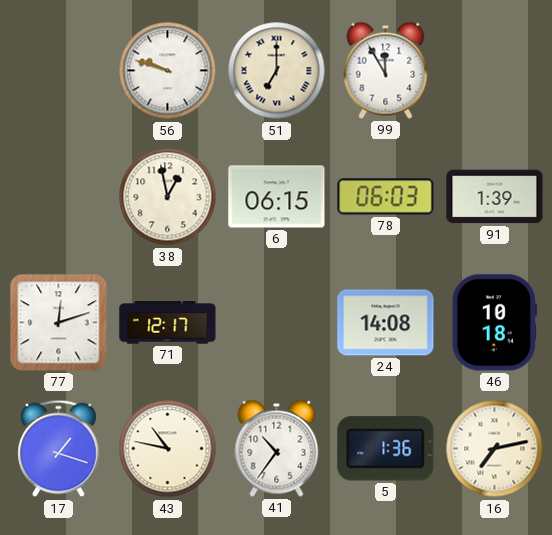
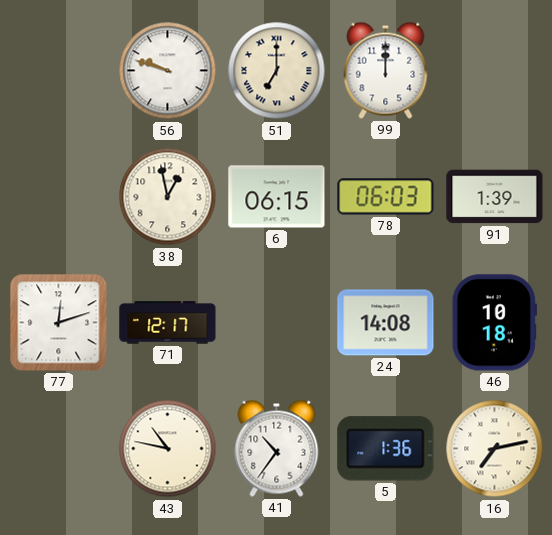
99: 11:55 -> 12:00
17: 1:18 -> none
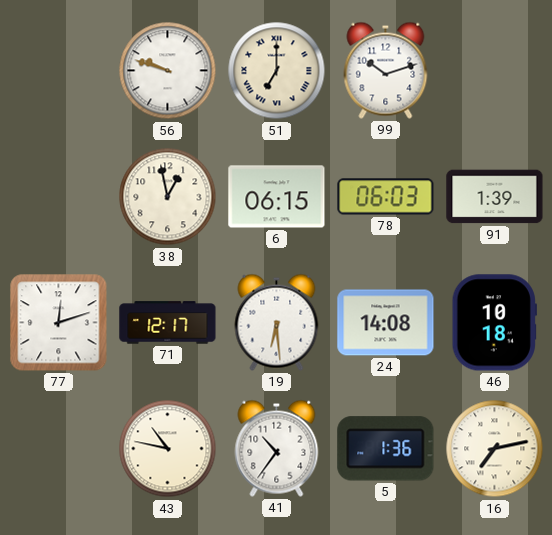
99: 12:00 -> 10:12
19: none -> 6:29
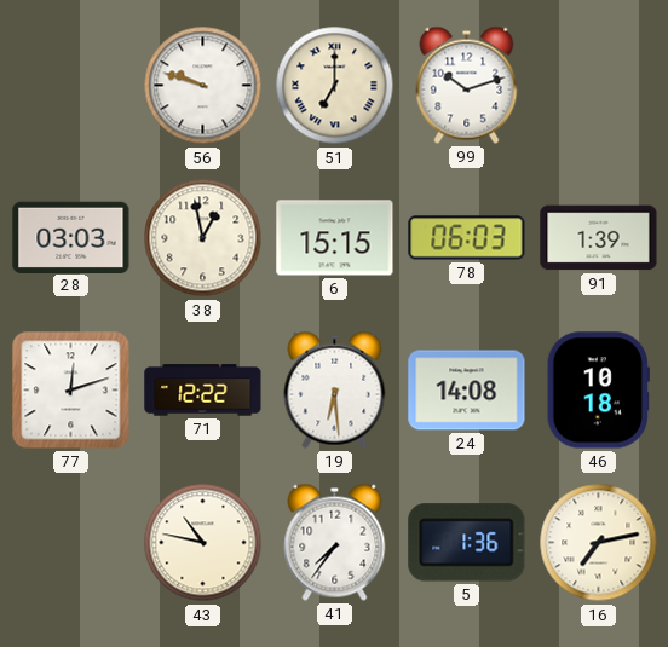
28: none -> 03:03
6: 06:15 -> 15:15
71: 12:17 -> 12:22
41: 10:36 -> 7:36
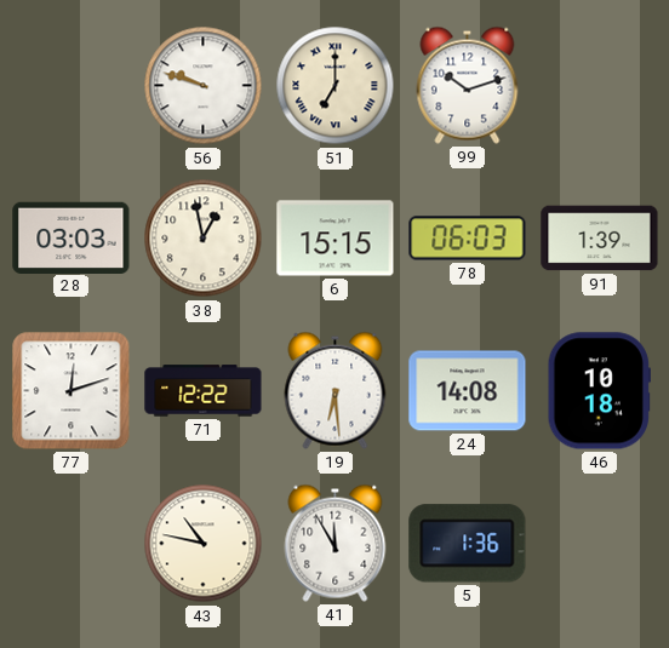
41: 7:36 -> 11:55
16: 7:13 -> none
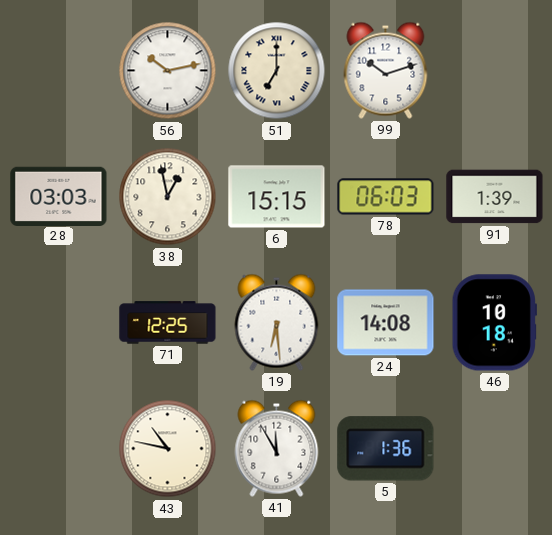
56: 9:48 -> 10:13
77: 12:12 -> none
71: 12:22 -> 12:25
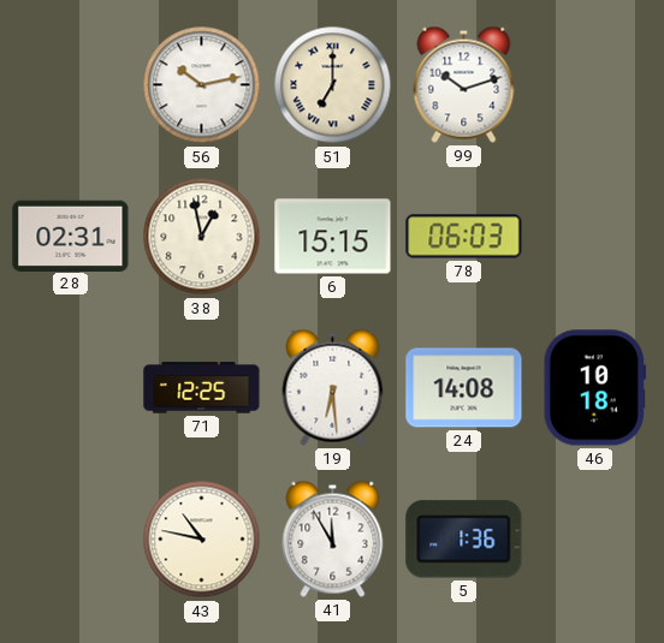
28: 03:03 -> 02:31
91: 1:39 -> none
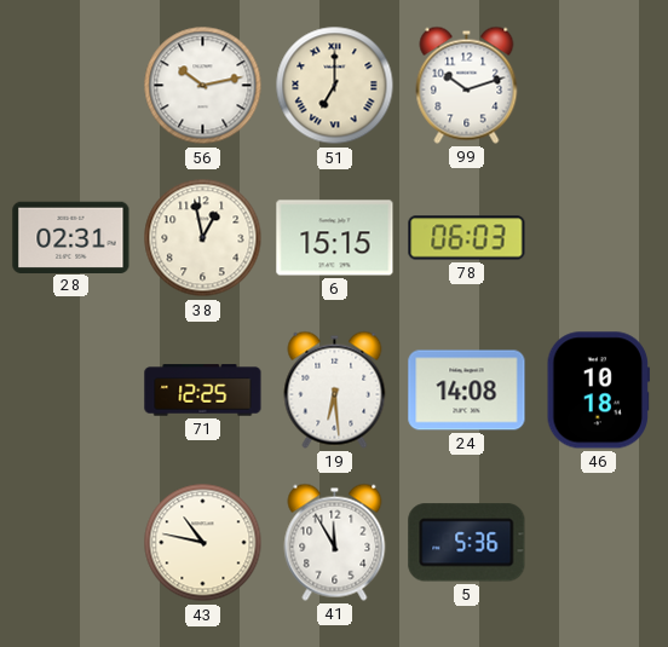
5: 1:36 -> 5:36
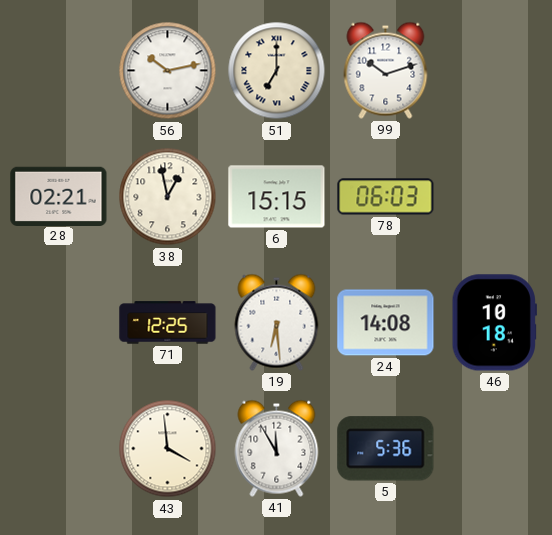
28: 02:31 -> 02:21
43: 10:47 -> 3:59
